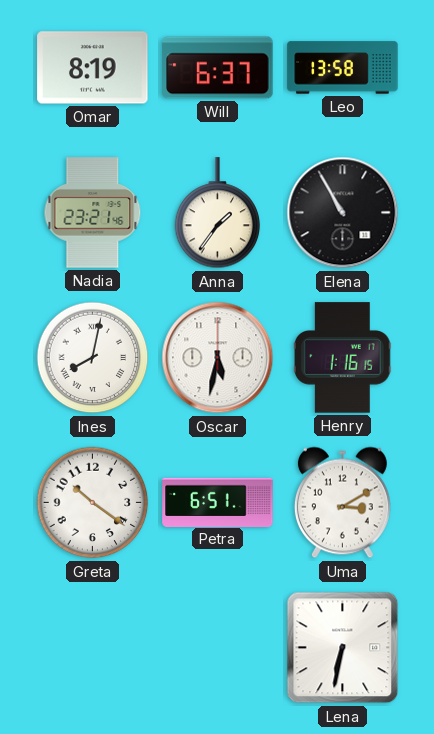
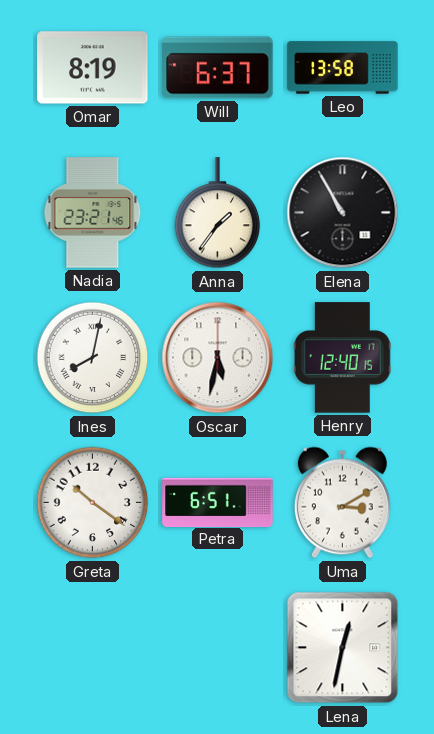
Henry: 1:16 -> 12:40
Lena: 6:32 -> 12:32
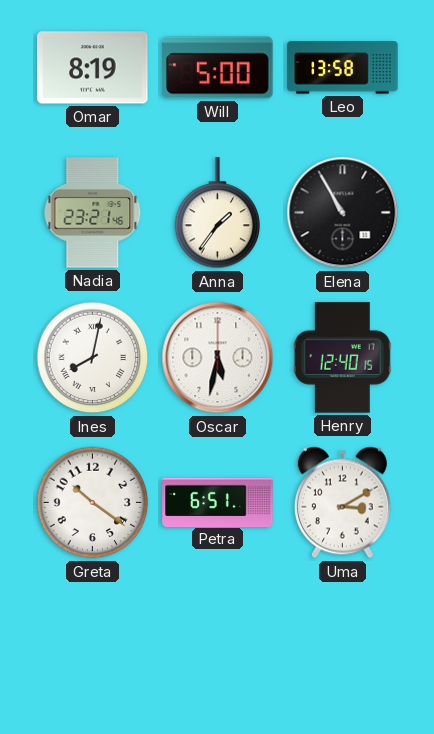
Will: 6:37 -> 5:00
Lena: 12:32 -> none
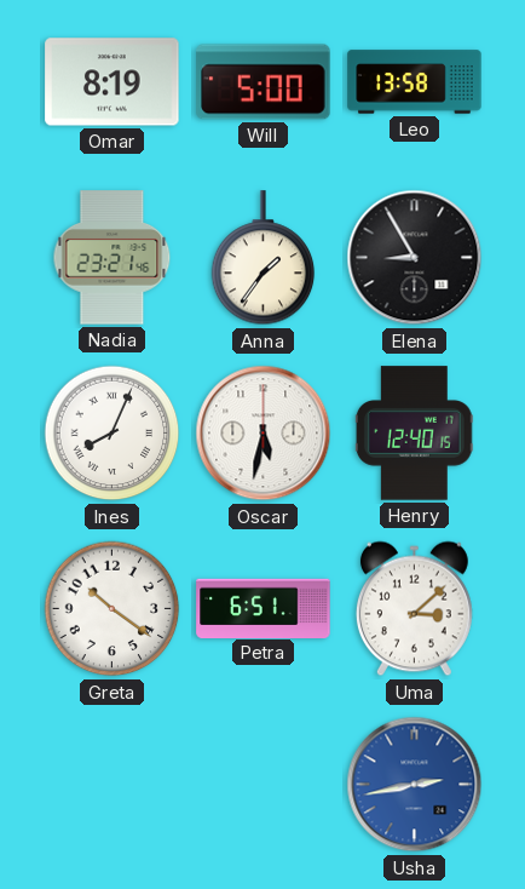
Elena: 10:55 -> 8:55
Ines: 8:02 -> 8:04
Uma: 3:10 -> 3:08
Usha: none -> 2:43
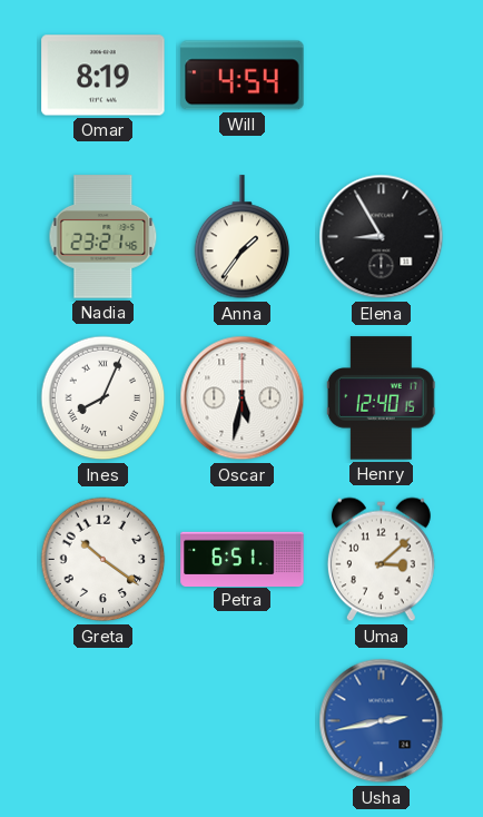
Will: 5:00 -> 4:54
Leo: 13:58 -> none
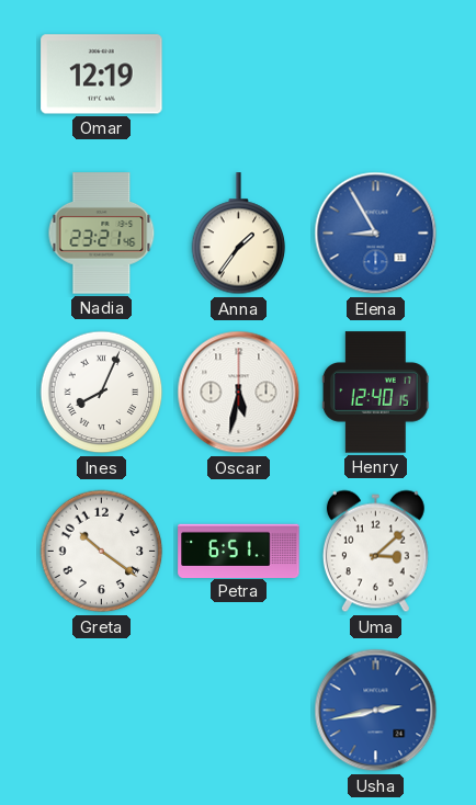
Omar: 8:19 -> 12:19
Will: 4:54 -> none
Elena dial: black -> blue
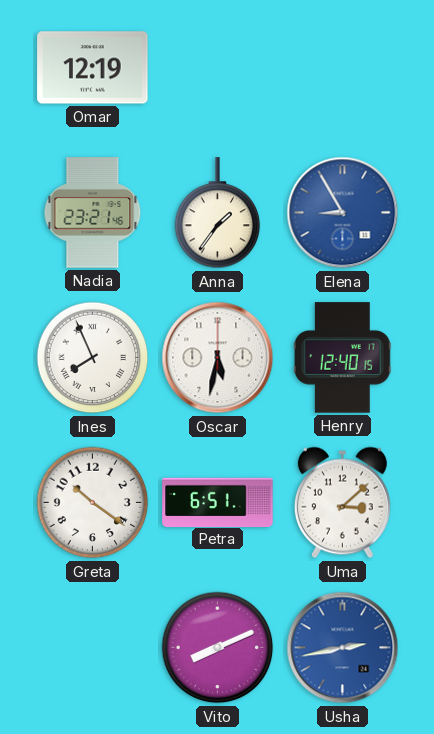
Ines: 8:04 -> 7:56
Vito: none -> 8:11
